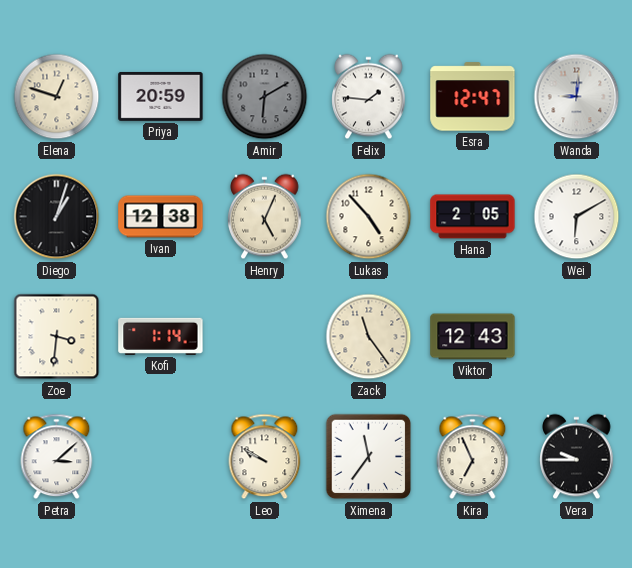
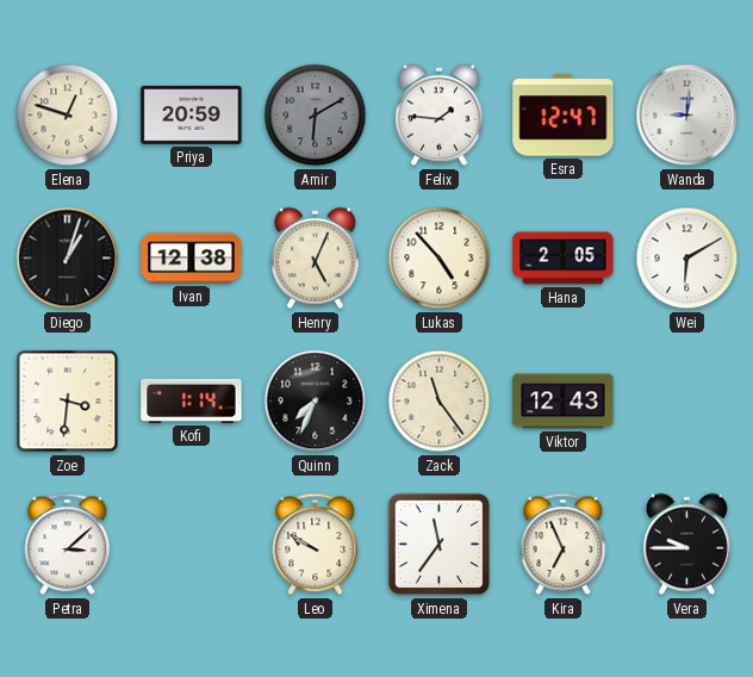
Quinn: none -> 7:34
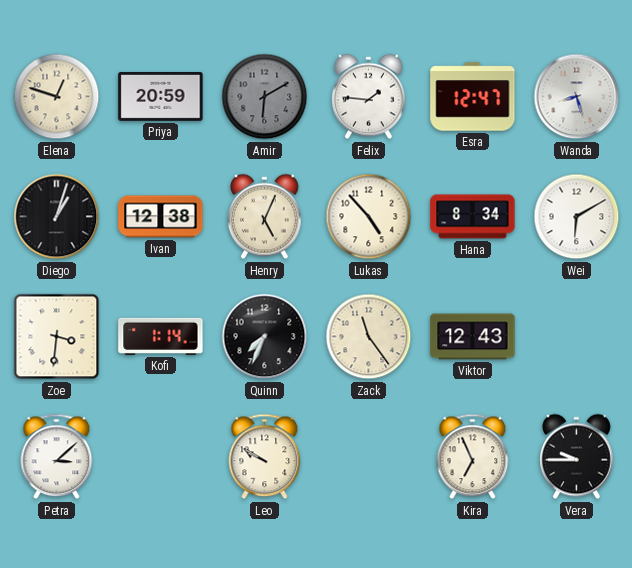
Wanda: 9:01 -> 8:27
Hana: 2:05 -> 8:34
Ximena: 11:36 -> none
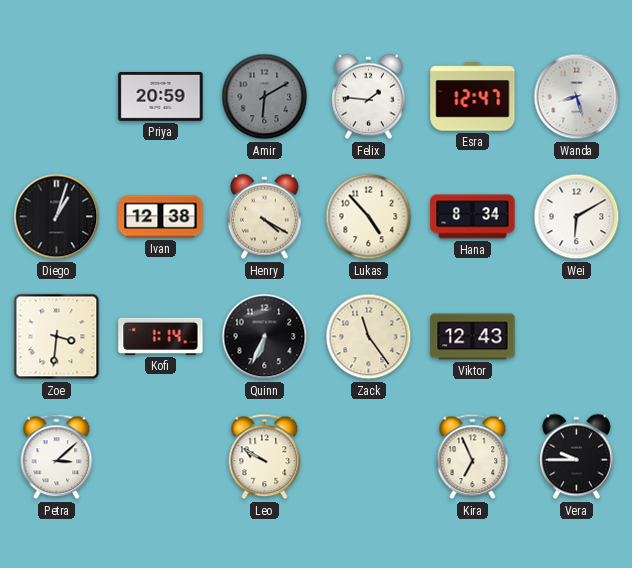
Elena: 12:48 -> none
Henry: 5:04 -> 4:20
Quinn: 7:34 -> 6:34
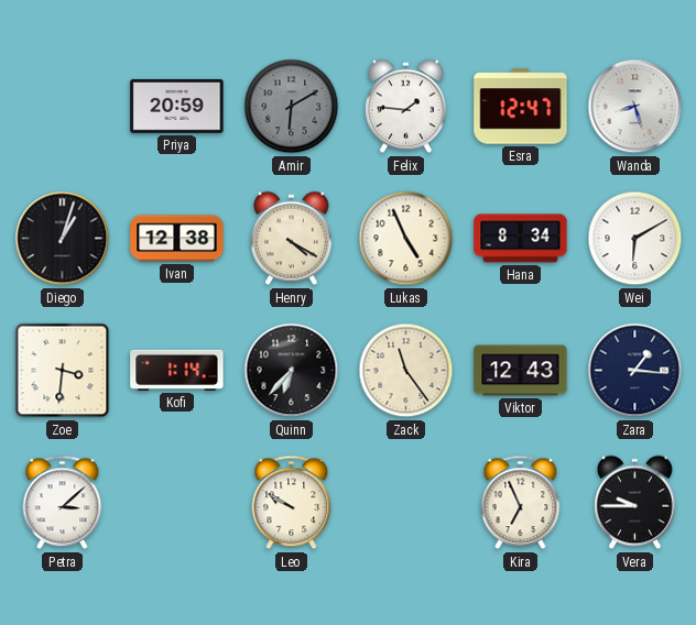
Lukas: 4:53 -> 4:56
Quinn: 6:34 -> 6:37
Zara: none -> 1:16
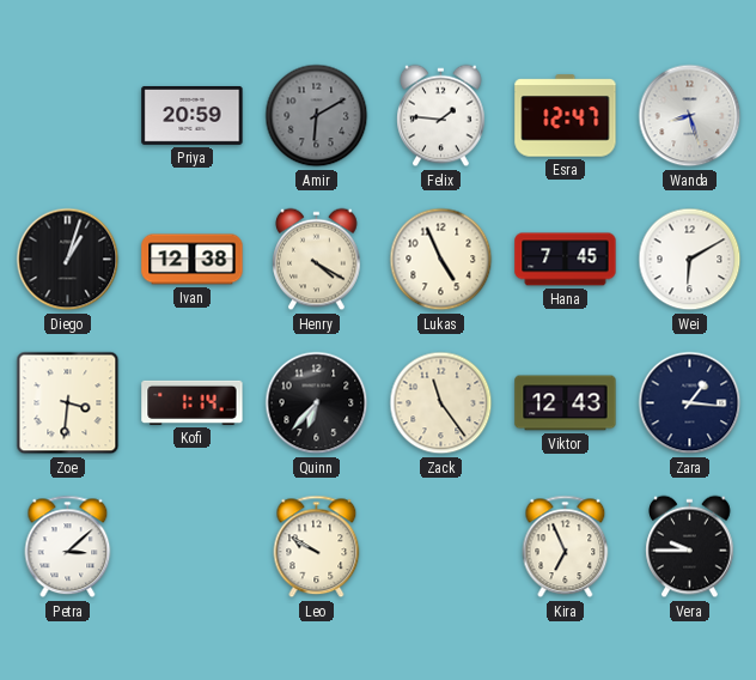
Hana: 8:34 -> 7:45
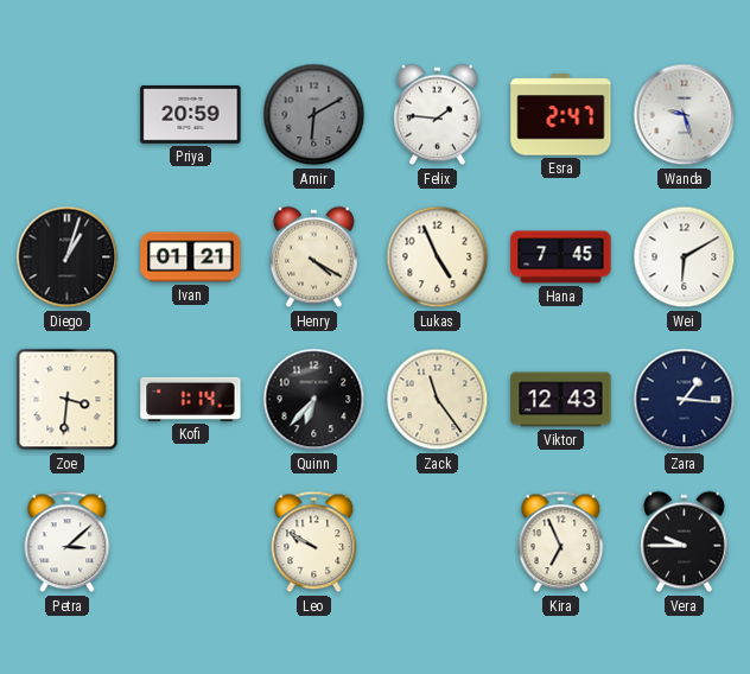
Esra: 12:47 -> 2:47
Wanda: 8:27 -> 9:27
Ivan: 12:38 -> 01:21
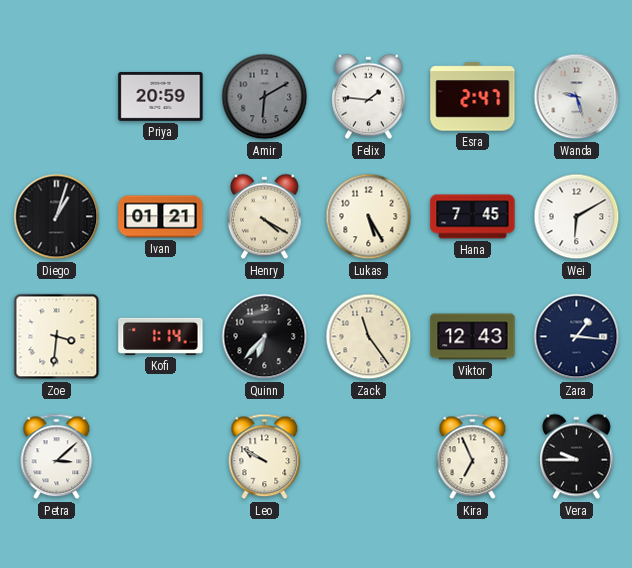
Lukas: 4:56 -> 5:25
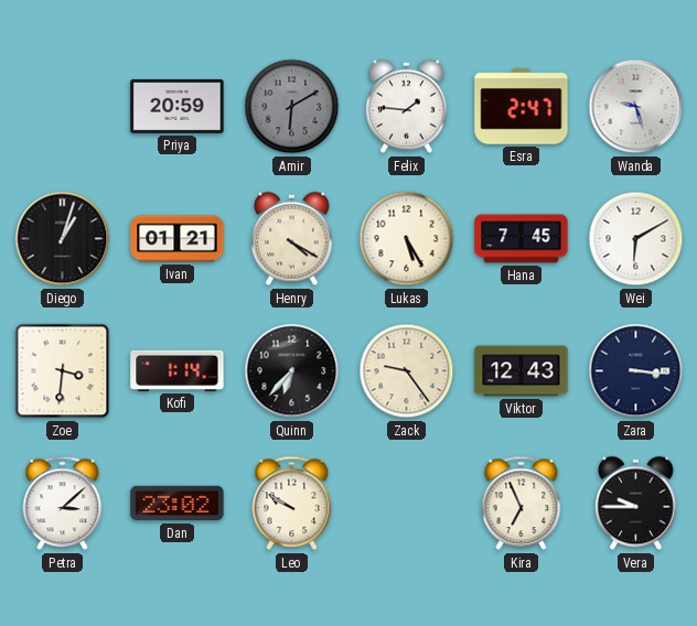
Zack: 11:24 -> 9:24
Zara: 1:16 -> 3:16
Dan: none -> 23:02
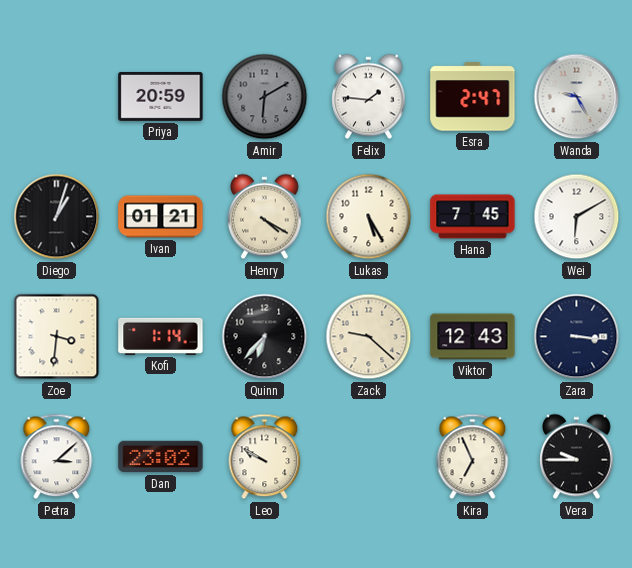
Wanda: 9:27 -> 9:25
Zack: 9:24 -> 9:22
